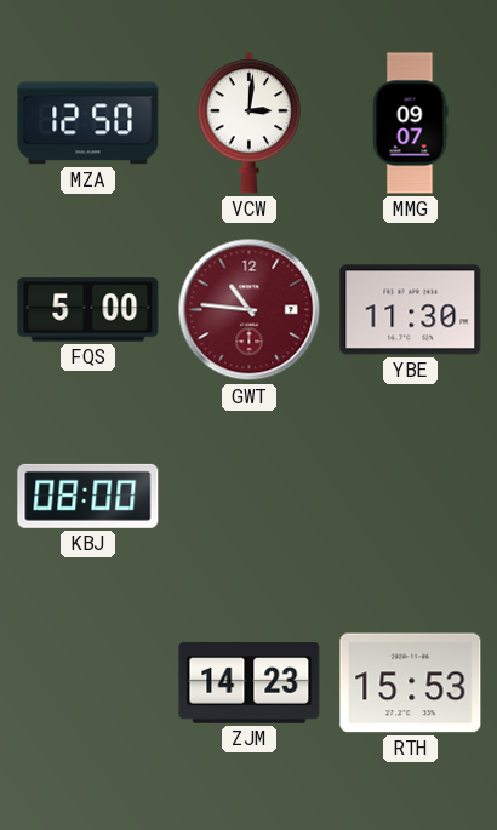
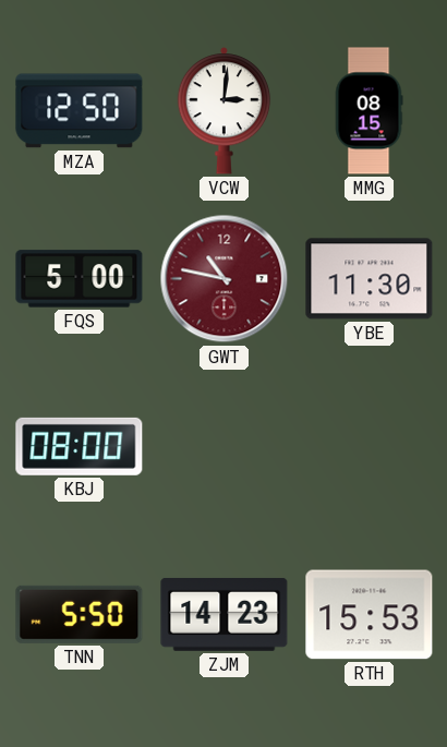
MMG: 09:07 -> 08:15
GWT: 10:46 -> 10:47
TNN: none -> 5:50
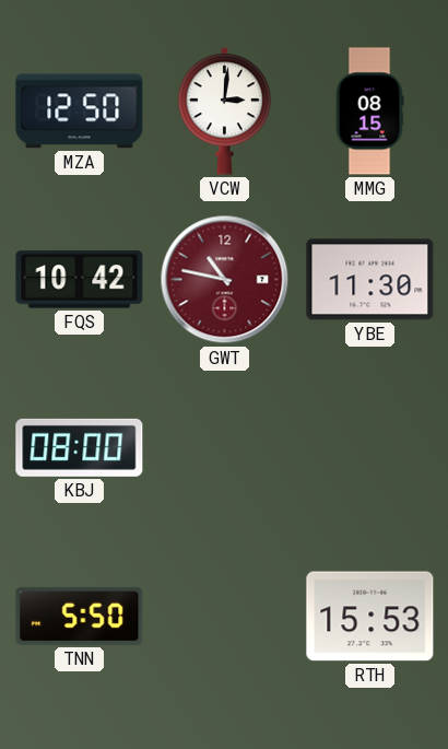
FQS: 5:00 -> 10:42
ZJM: 14:23 -> none
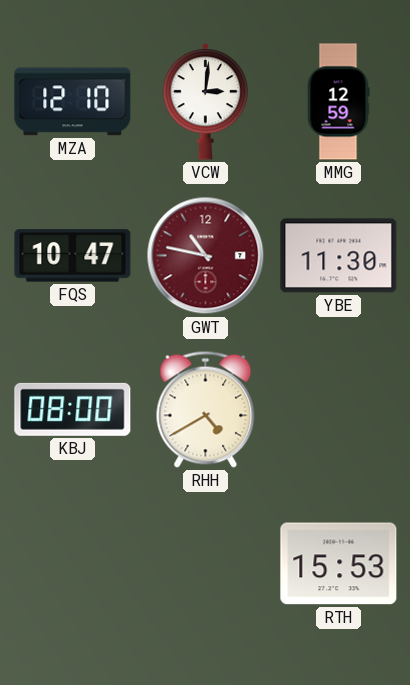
MZA: 12:50 -> 12:10
MMG: 08:15 -> 12:59
FQS: 10:42 -> 10:47
RHH: none -> 4:40
TNN: 5:50 -> none
